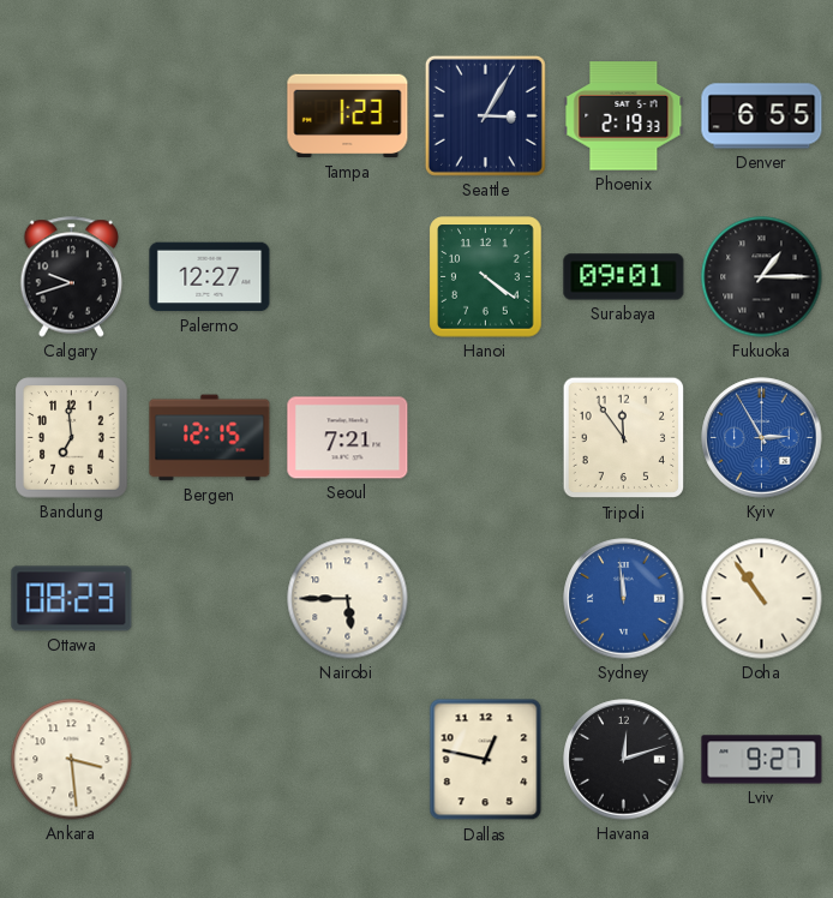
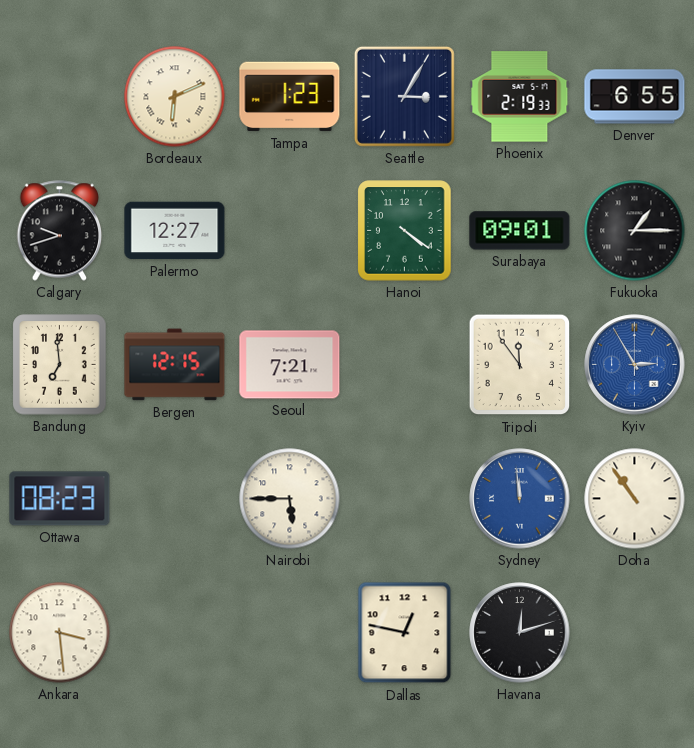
Bordeaux: none -> 6:11
Lviv: 9:27 -> none
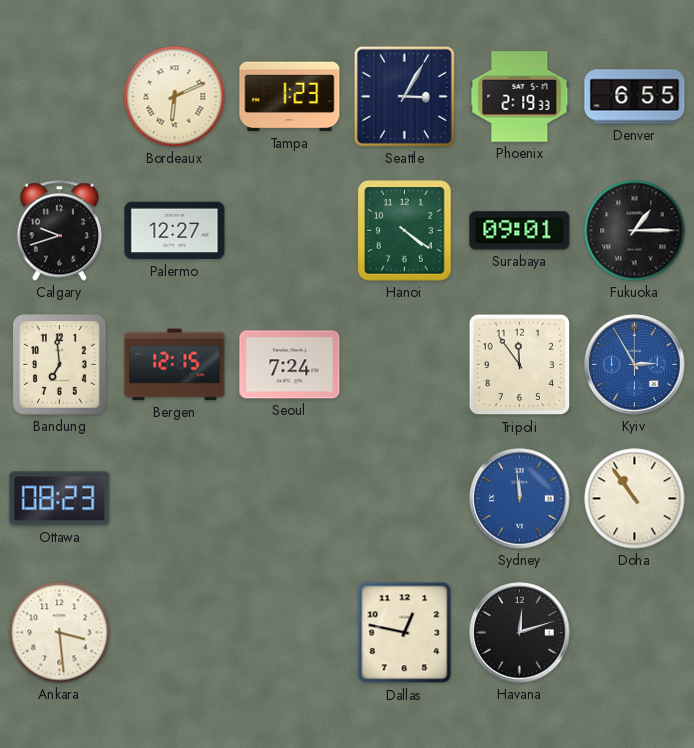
Seoul: 7:21 -> 7:24
Nairobi: 5:45 -> none
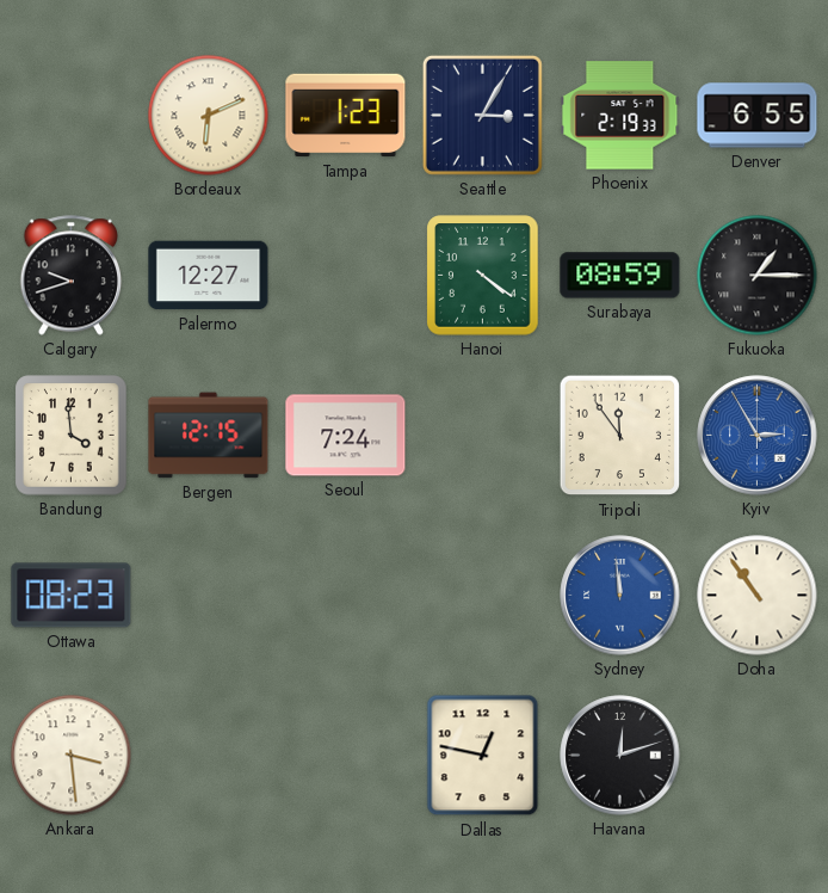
Surabaya: 09:01 -> 08:59
Bandung: 6:59 -> 3:59
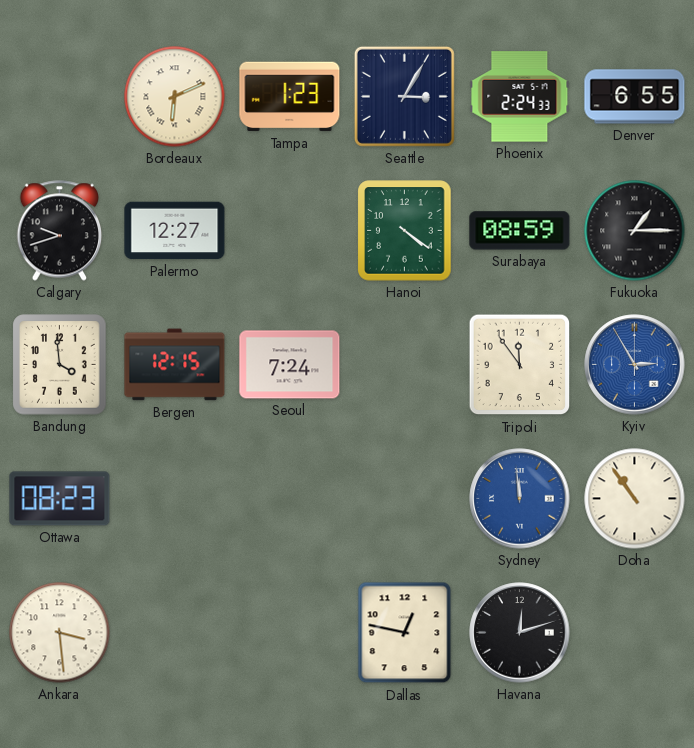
Phoenix: 2:19 -> 2:24
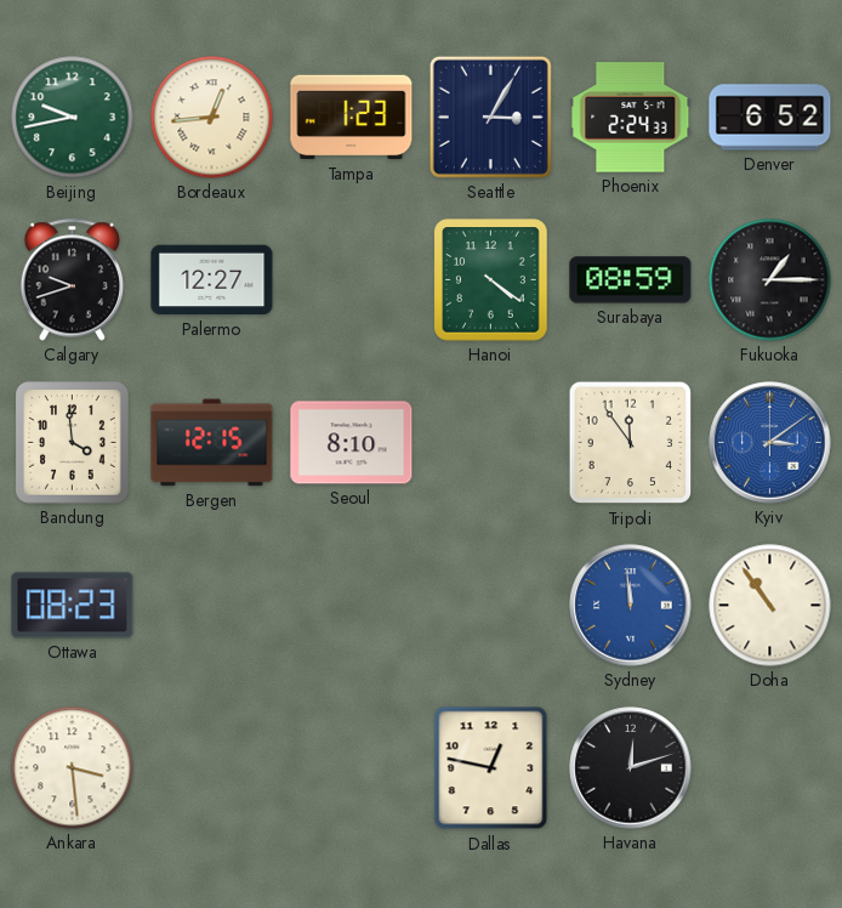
Beijing: none -> 9:43
Bordeaux: 6:11 -> 12:44
Denver: 6:55 -> 6:52
Seoul: 7:24 -> 8:10
Kyiv: 2:55 -> 3:09
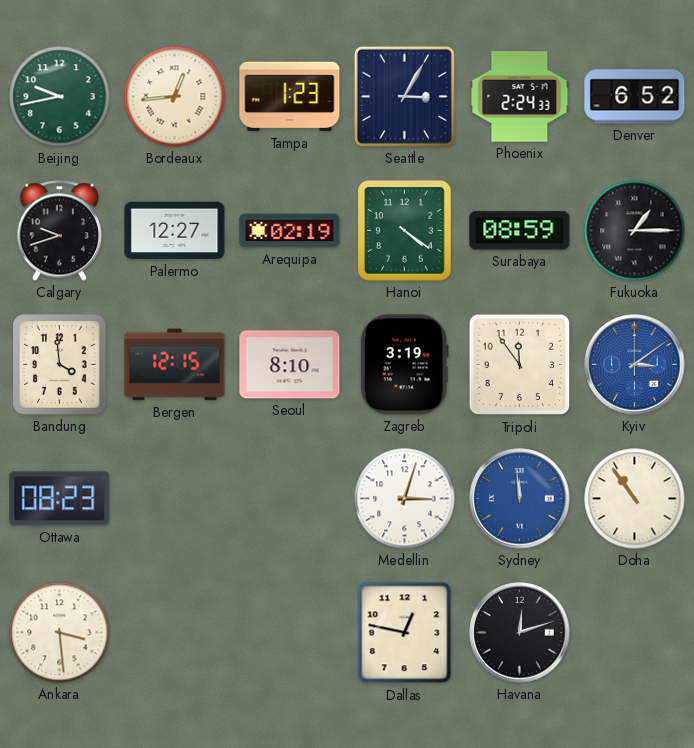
Arequipa: none -> 02:19
Zagreb: none -> 3:19
Medellin: none -> 3:03
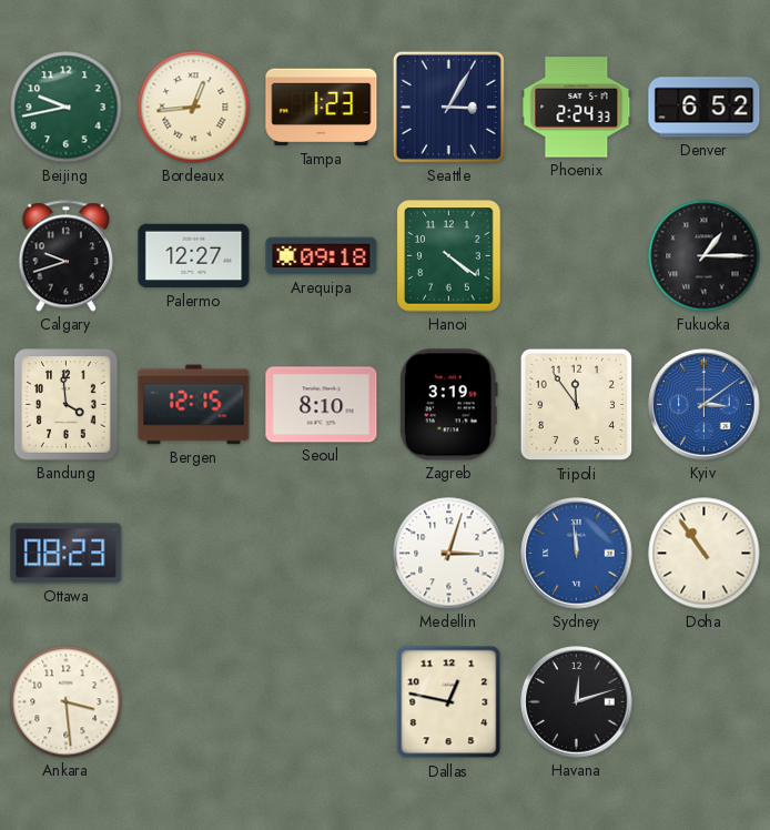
Arequipa: 02:19 -> 09:18
Surabaya: 08:59 -> none
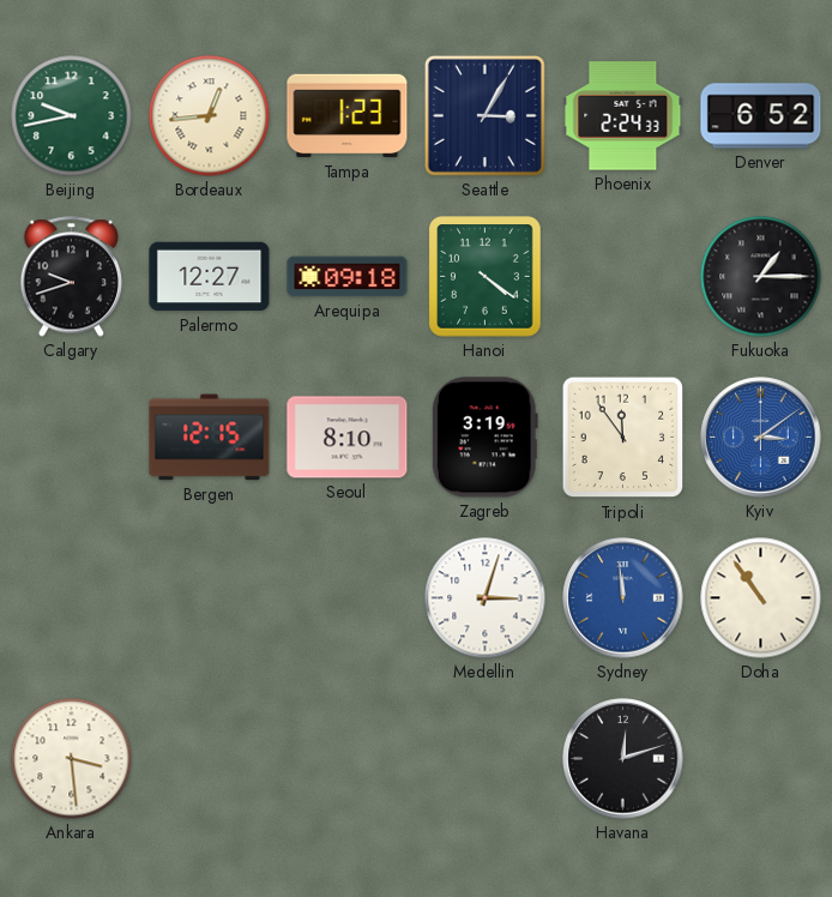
Bandung: 3:59 -> none
Ottawa: 08:23 -> none
Dallas: 12:47 -> none
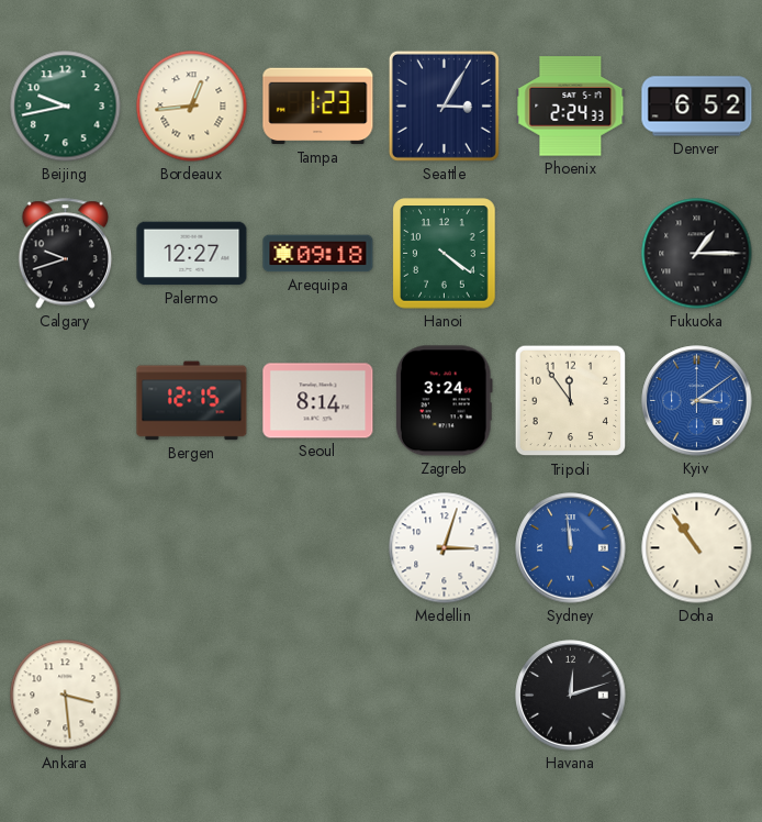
Seoul: 8:10 -> 8:14
Zagreb: 3:19 -> 3:24
